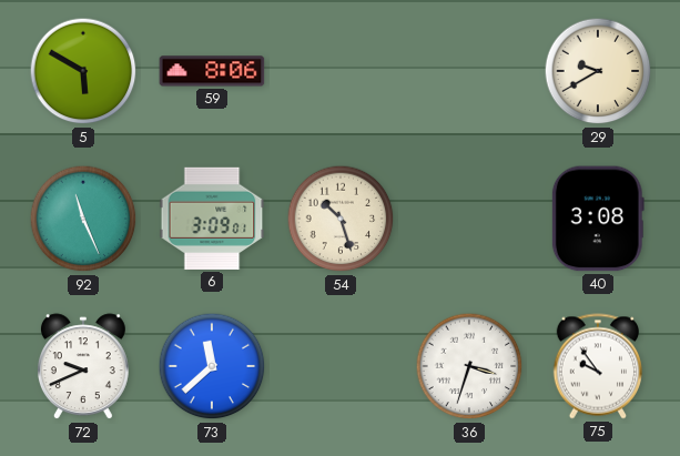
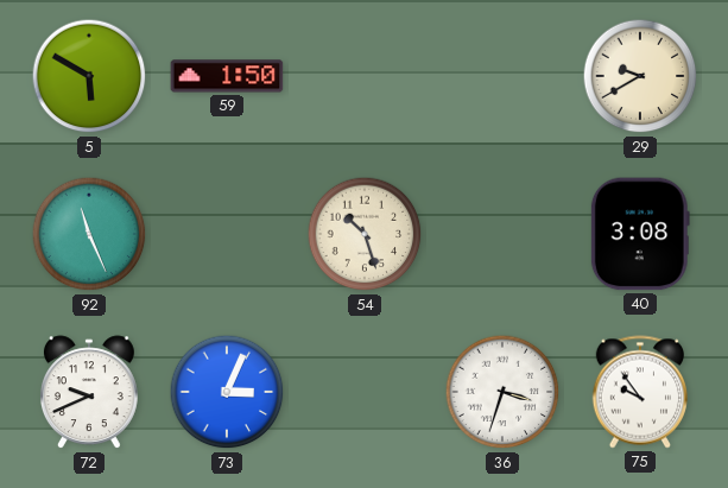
59: 8:06 -> 1:50
6: 3:09 -> none
73: 11:38 -> 3:04
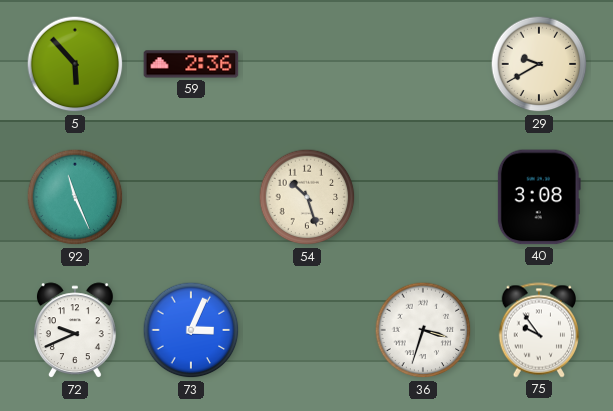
5: 5:50 -> 5:53
59: 1:50 -> 2:36
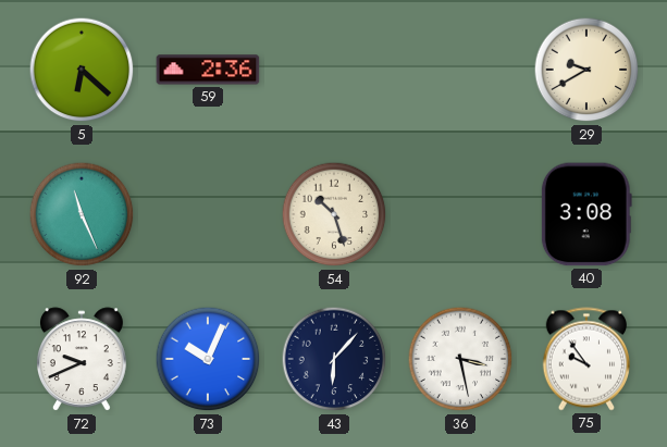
5: 5:53 -> 6:22
73: 3:04 -> 10:04
43: none -> 6:07
36: 3:33 -> 3:28
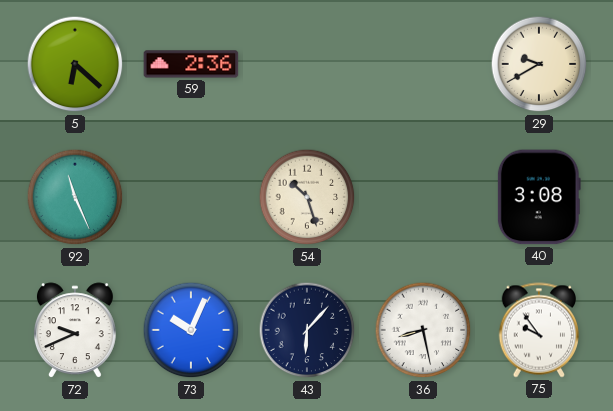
36: 3:28 -> 8:28
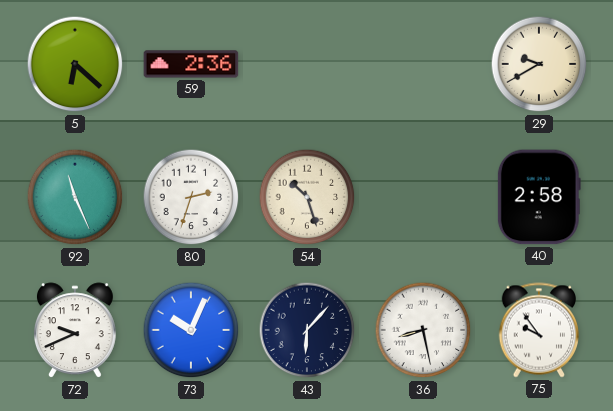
80: none -> 2:33
40: 3:08 -> 2:58
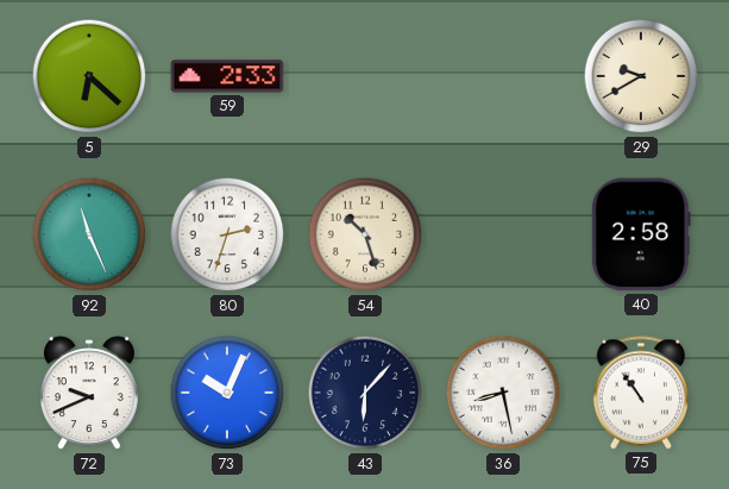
59: 2:36 -> 2:33
75: 9:54 -> 10:54
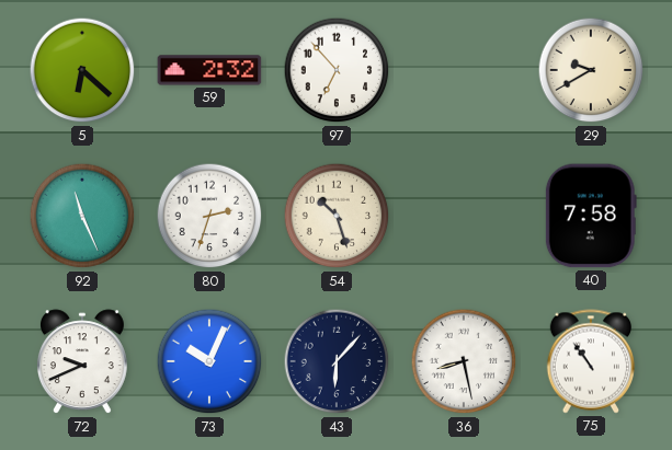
59: 2:33 -> 2:32
97: none -> 6:53
40: 2:58 -> 7:58
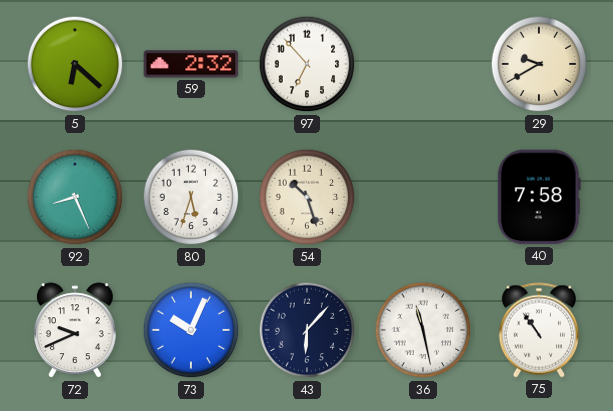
92: 11:26 -> 8:26
80: 2:33 -> 5:33
36: 8:28 -> 11:28
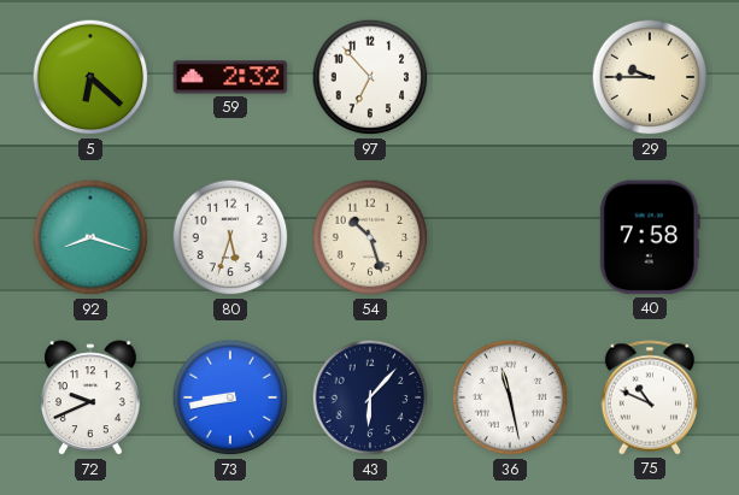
29: 9:40 -> 9:45
92: 8:26 -> 8:18
73: 10:04 -> 8:43
75: 10:54 -> 10:49
